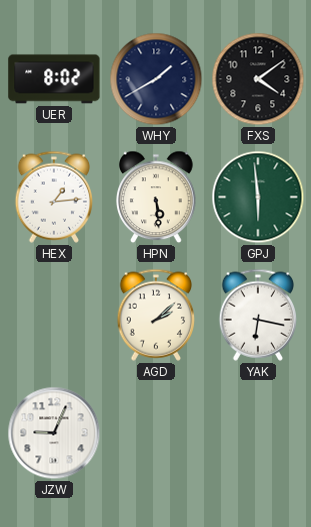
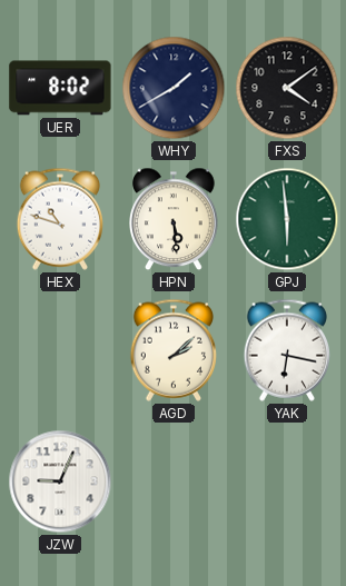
HEX: 1:14 -> 10:48
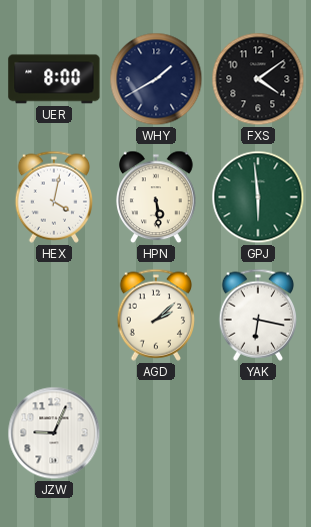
UER: 8:02 -> 8:00
HEX: 10:48 -> 4:02
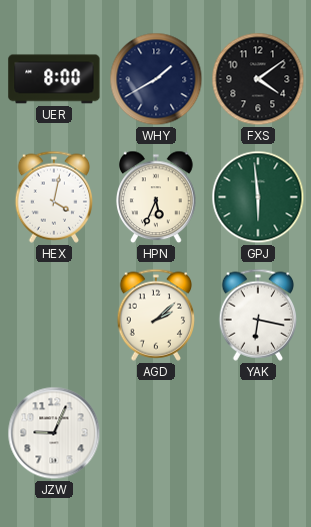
HPN: 5:29 -> 5:34
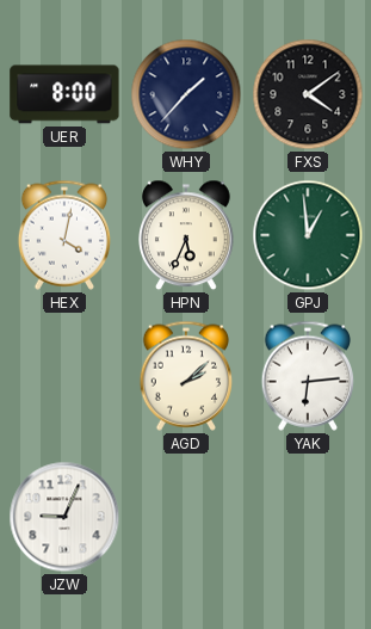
WHY: 1:40 -> 1:37
GPJ: 5:59 -> 12:59
YAK: 6:17 -> 6:14
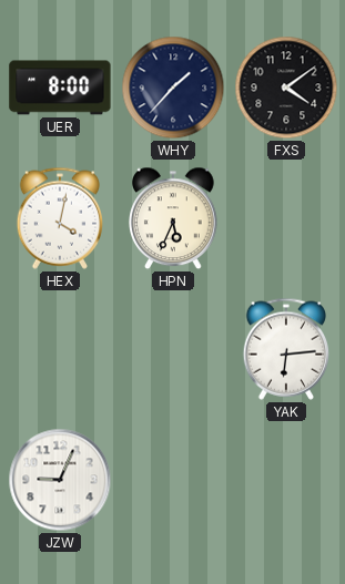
GPJ: 12:59 -> none
AGD: 2:08 -> none
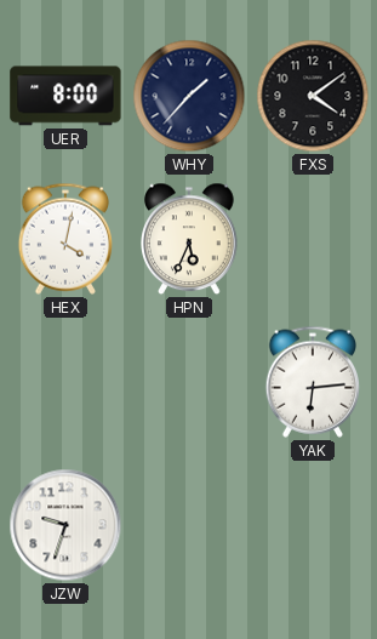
JZW: 9:04 -> 9:33
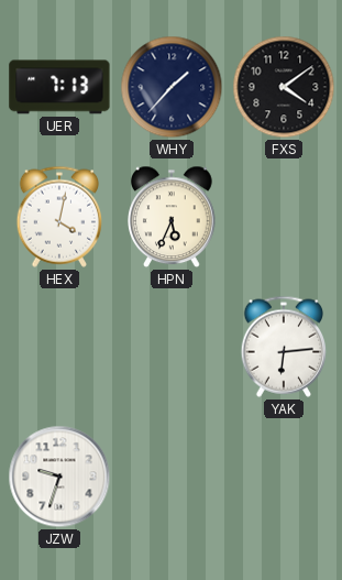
UER: 8:00 -> 7:13
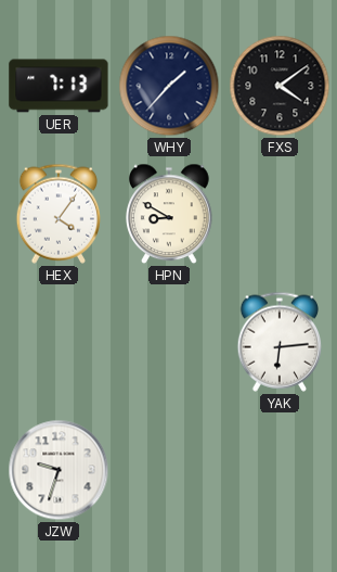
HEX: 4:02 -> 4:06
HPN: 5:34 -> 8:50
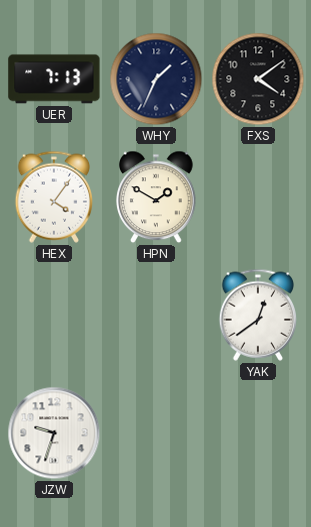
WHY: 1:37 -> 1:34
HPN: 8:50 -> 1:50
YAK: 6:14 -> 12:39
